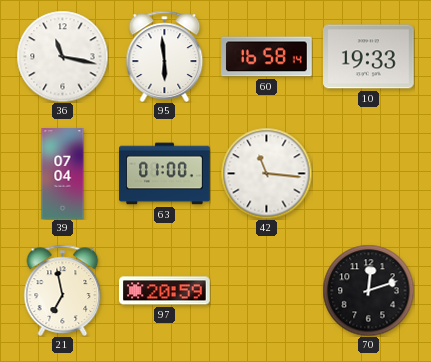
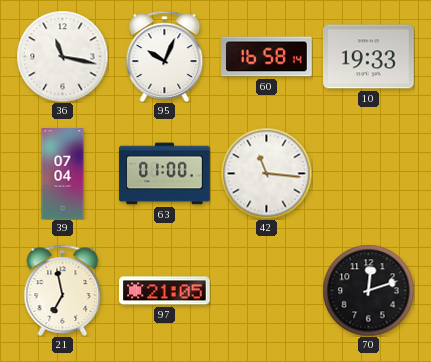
95: 5:59 -> 10:04
97: 20:59 -> 21:05
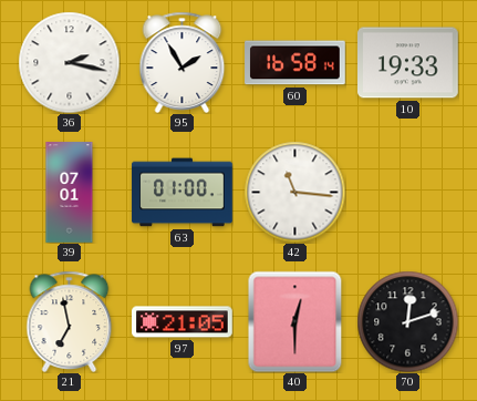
36: 11:17 -> 2:17
95: 10:04 -> 1:55
39: 07:04 -> 07:01
40: none -> 12:30
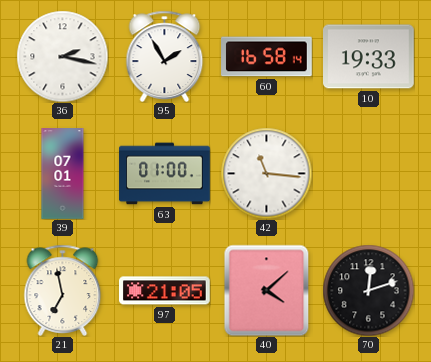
40: 12:30 -> 4:08
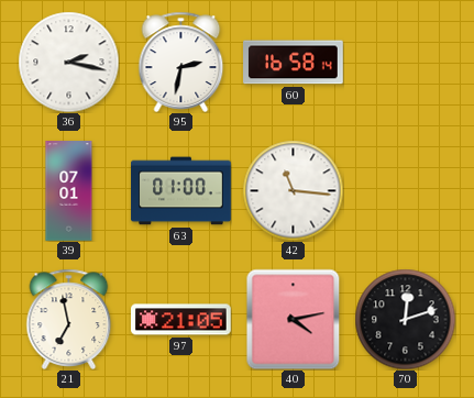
95: 1:55 -> 2:32
10: 19:33 -> none
40: 4:08 -> 4:13
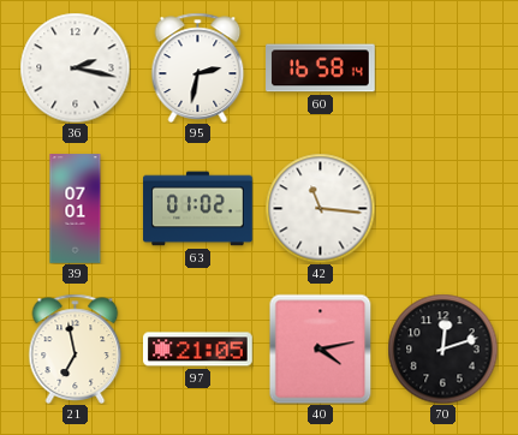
63: 01:00 -> 01:02
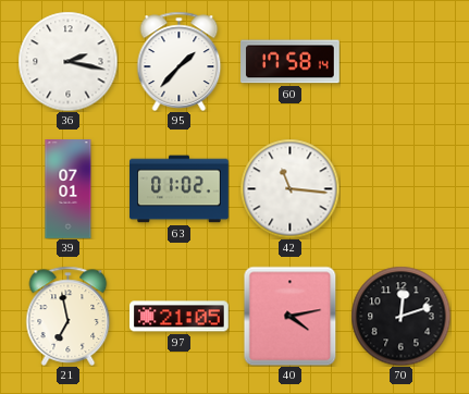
95: 2:32 -> 1:37
60: 16:58 -> 17:58
